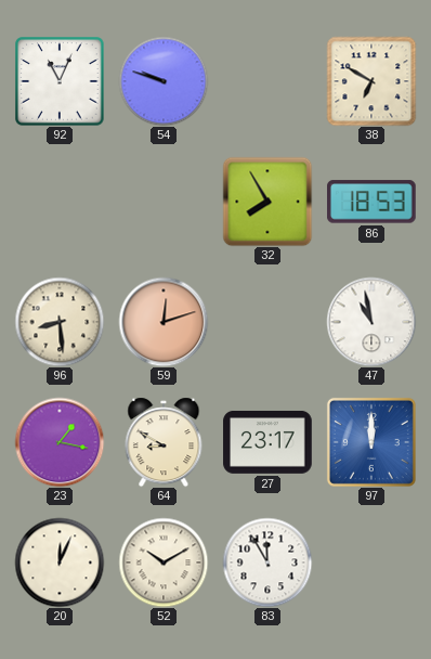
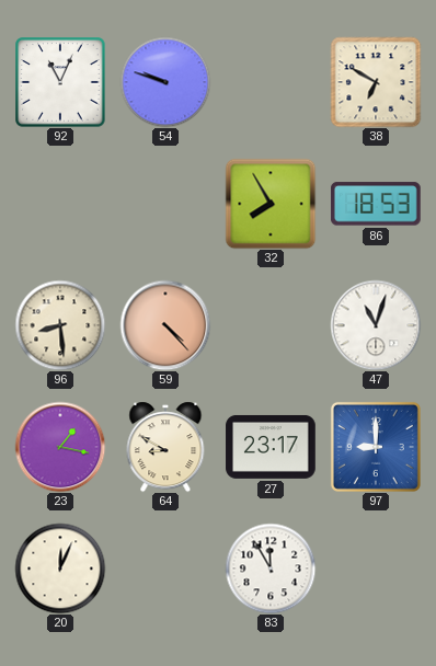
59: 12:12 -> 4:23
47: 10:58 -> 11:03
97: 12:00 -> 9:00
52: 10:10 -> none
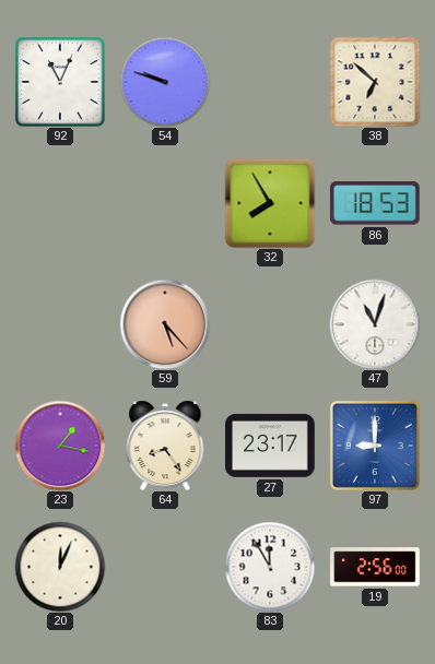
38: 6:50 -> 6:52
96: 8:29 -> none
59: 4:23 -> 5:23
64: 8:50 -> 8:24
19: none -> 2:56
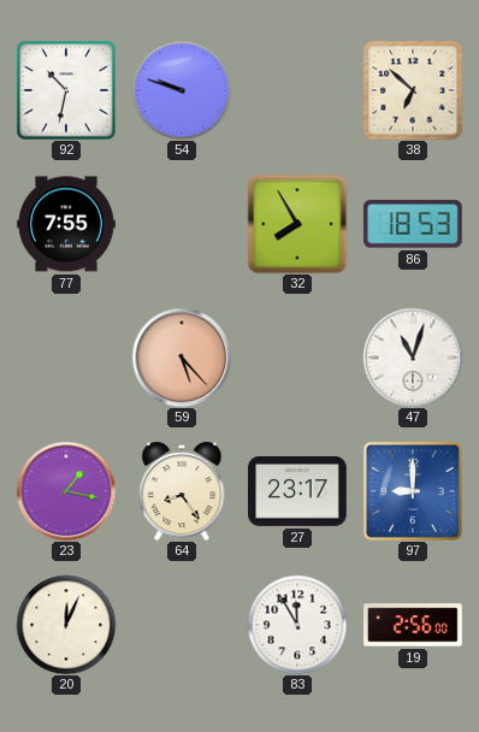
92: 11:04 -> 10:32
77: none -> 7:55
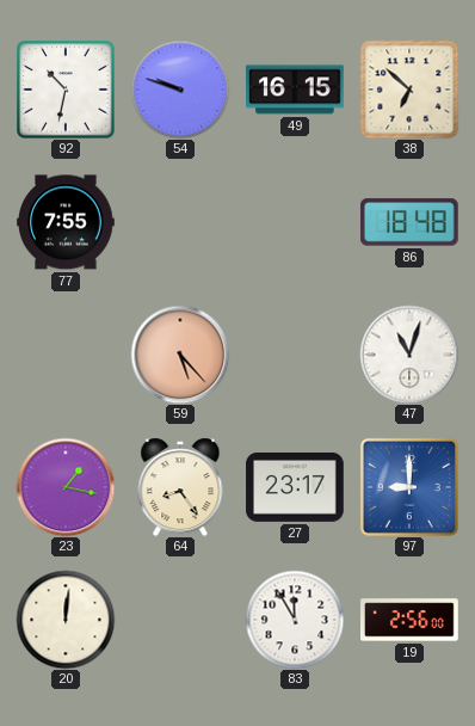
49: none -> 16:15
32: 7:55 -> none
86: 18:53 -> 18:48
20: 12:04 -> 12:01
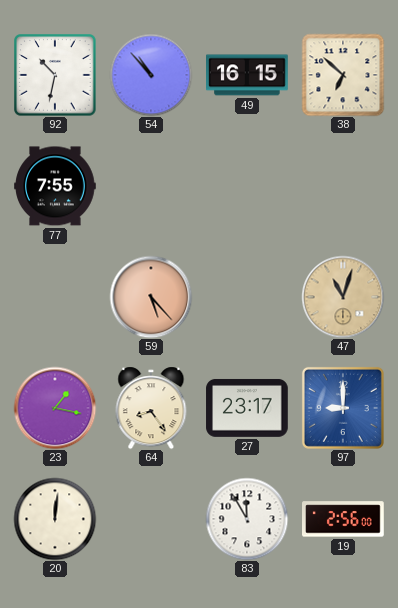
54: 9:48 -> 10:53
86: 18:48 -> none
47 dial: white -> champagne
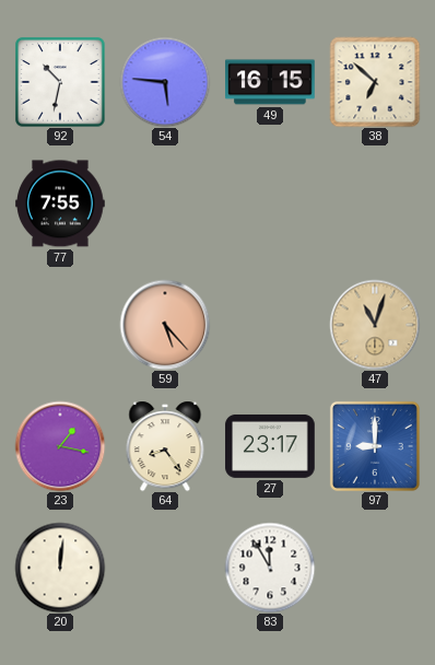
54: 10:53 -> 5:46
19: 2:56 -> none
